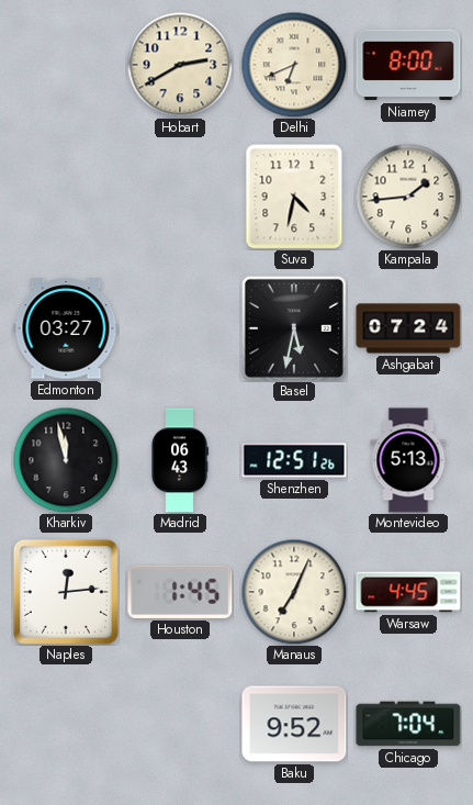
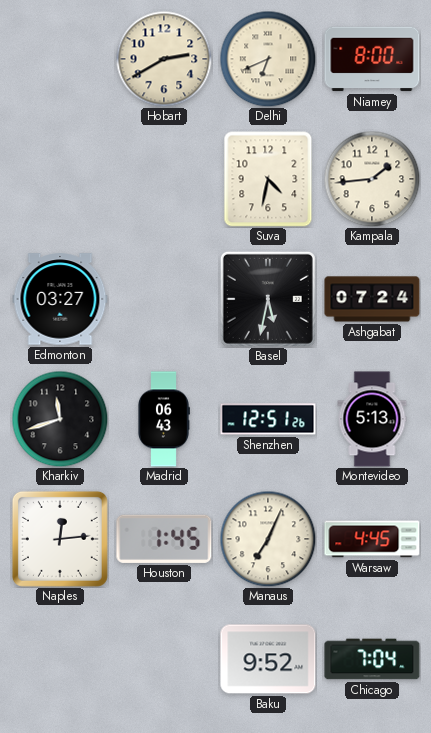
Kharkiv: 11:58 -> 11:42
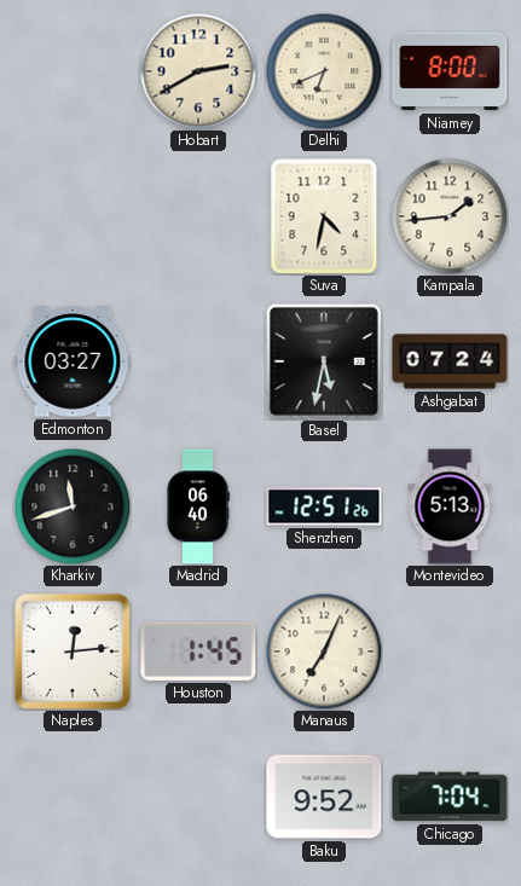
Madrid: 06:43 -> 06:40
Warsaw: 4:45 -> none
